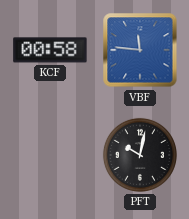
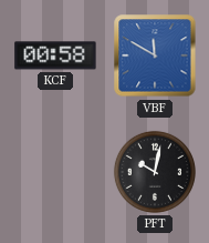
VBF: 11:46 -> 11:50
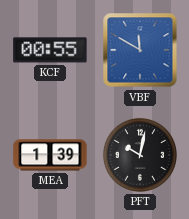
KCF: 00:58 -> 00:55
MEA: none -> 1:39
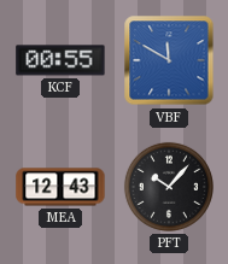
MEA: 1:39 -> 12:43
PFT: 10:02 -> 10:07
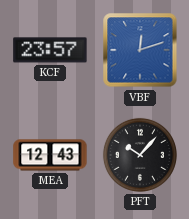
KCF: 00:55 -> 23:57
VBF: 11:50 -> 12:12
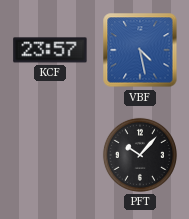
VBF: 12:12 -> 4:28
MEA: 12:43 -> none
